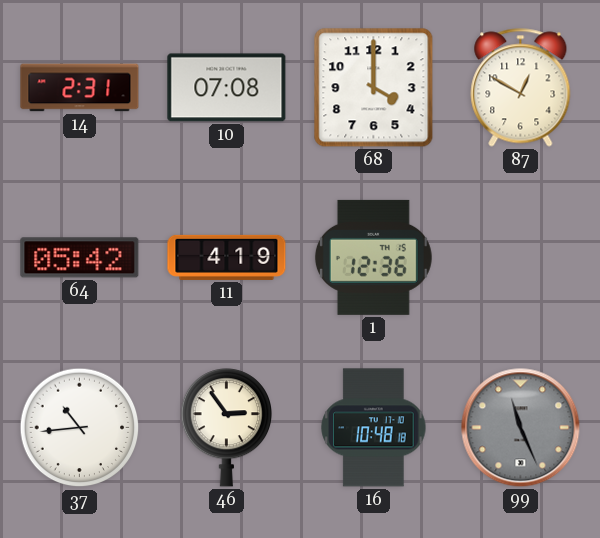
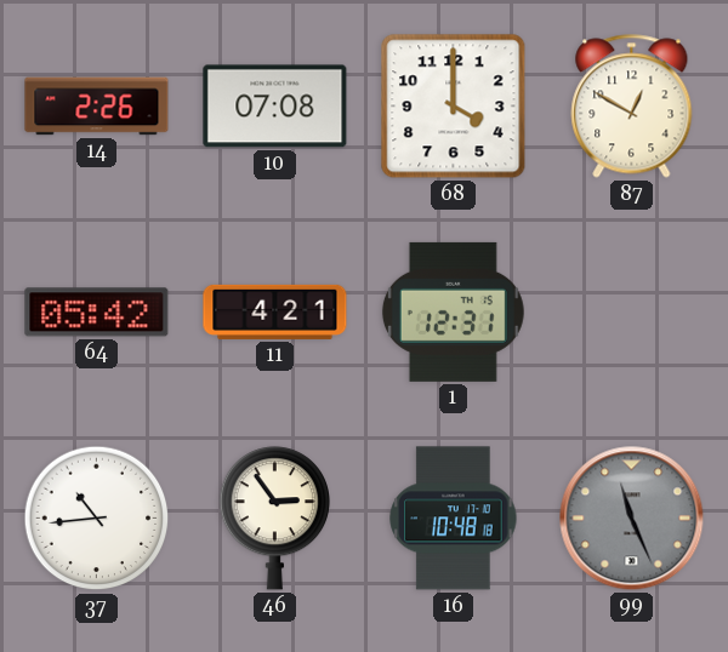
14: 2:31 -> 2:26
11: 4:19 -> 4:21
1: 12:36 -> 12:31
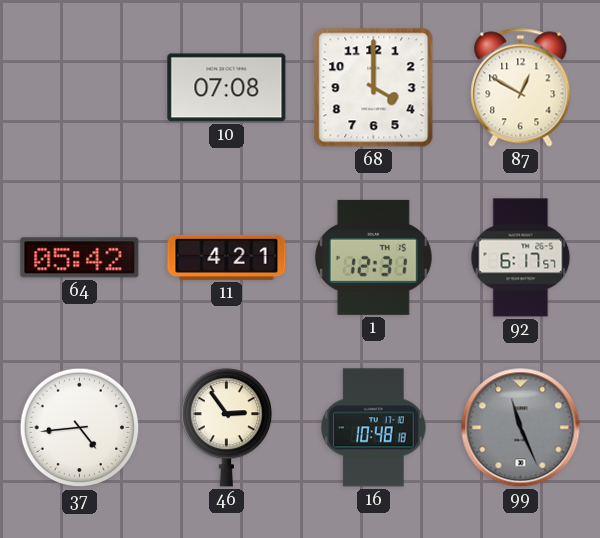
14: 2:26 -> none
92: none -> 6:17
37: 10:44 -> 4:44
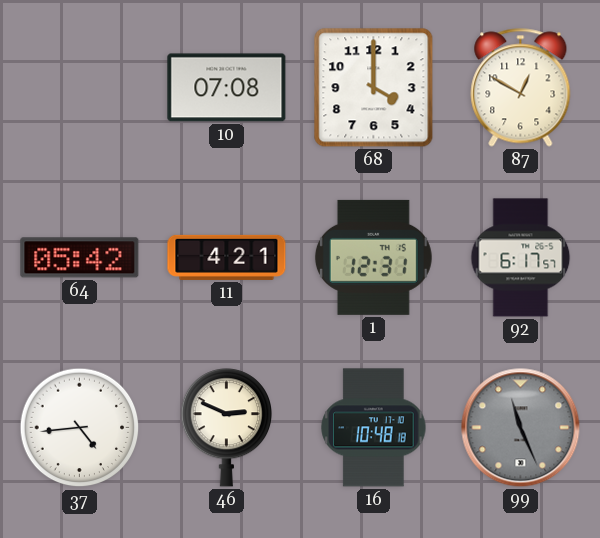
46: 2:54 -> 2:49
